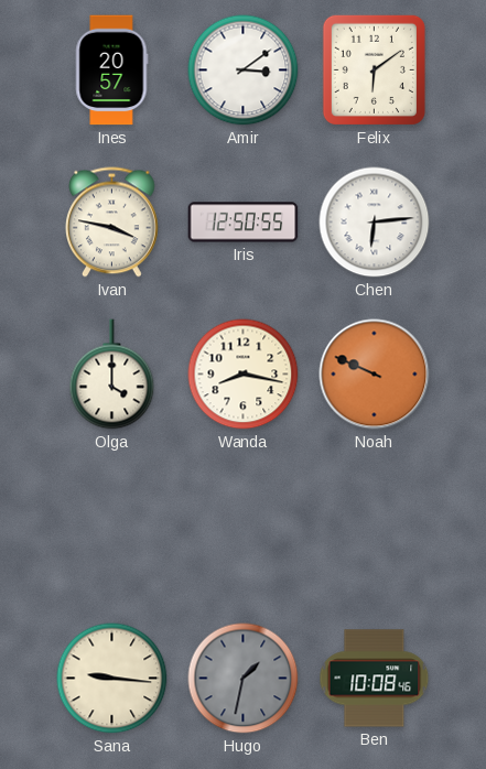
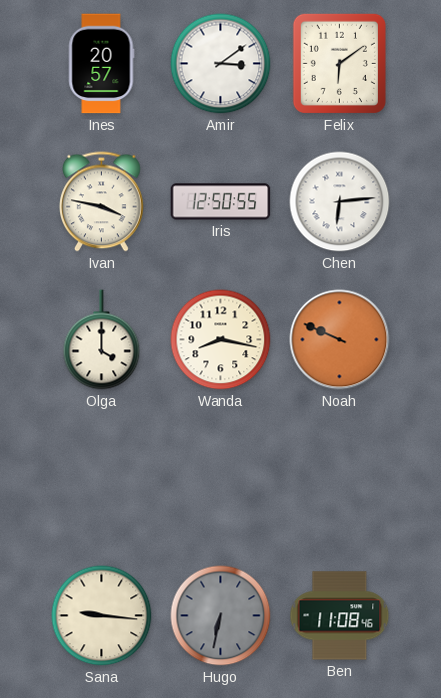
Hugo: 1:32 -> 6:32
Ben: 10:08 -> 11:08
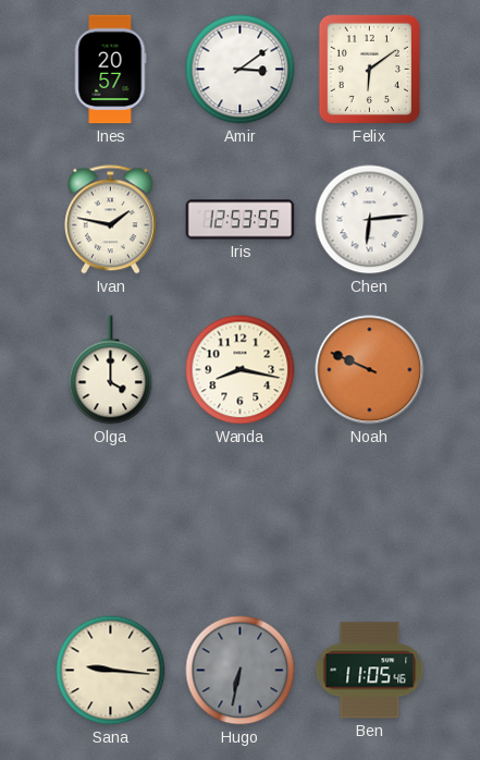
Ivan: 3:47 -> 1:47
Iris: 12:50 -> 12:53
Ben: 11:08 -> 11:05
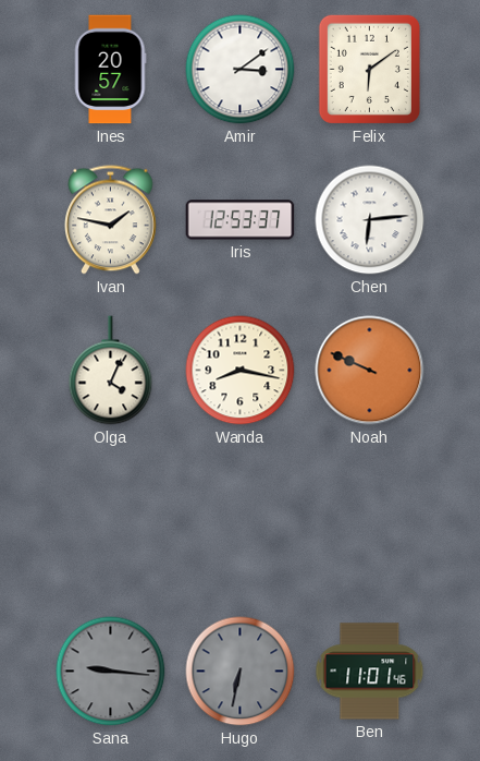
Iris: 12:53:55 -> 12:53:37
Olga: 4:00 -> 4:04
Sana dial: cream -> grey
Ben: 11:05 -> 11:01
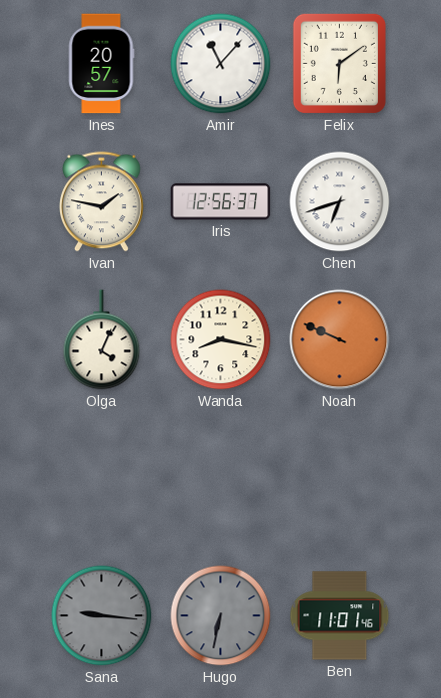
Amir: 3:09 -> 11:07
Iris: 12:53 -> 12:56
Chen: 6:14 -> 6:42
